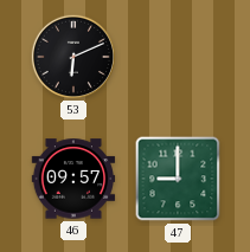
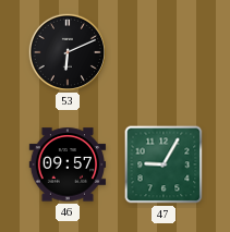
47: 9:00 -> 9:05
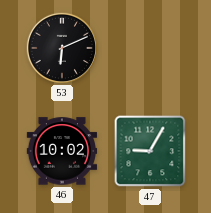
46: 09:57 -> 10:02
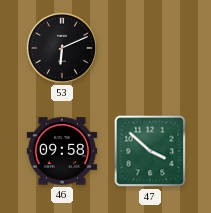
46: 10:02 -> 09:58
47: 9:05 -> 3:52
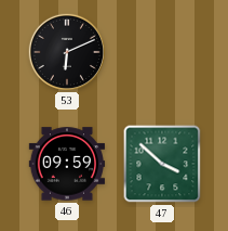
46: 09:58 -> 09:59
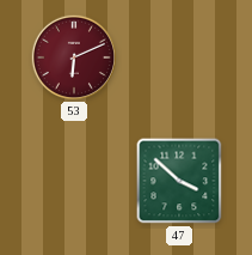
53 dial: black -> burgundy
46: 09:59 -> none
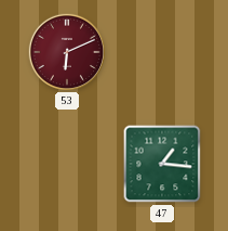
47: 3:52 -> 1:16
